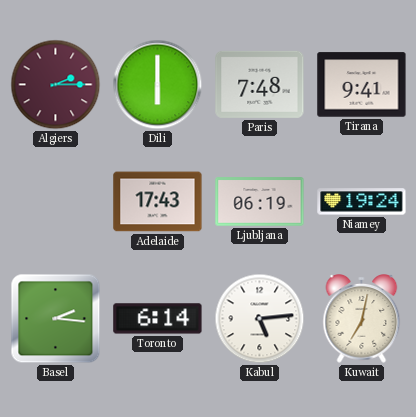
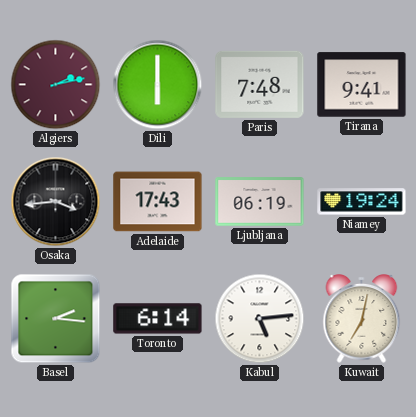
Algiers: 2:15 -> 2:13
Osaka: none -> 3:44
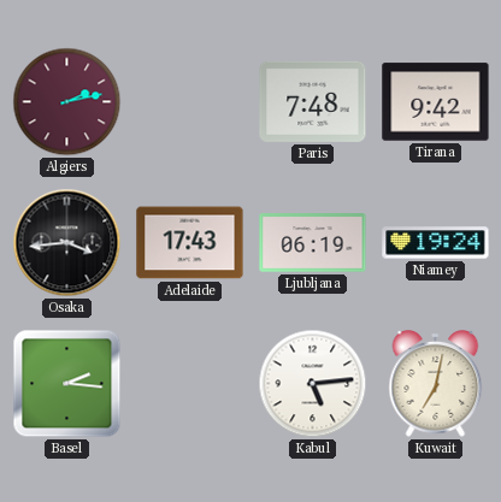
Dili: 6:00 -> none
Tirana: 9:41 -> 9:42
Toronto: 6:14 -> none
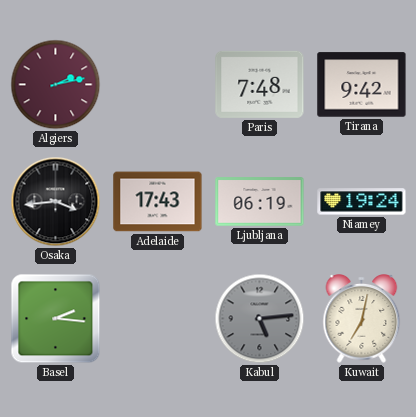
Kabul dial: white -> grey
